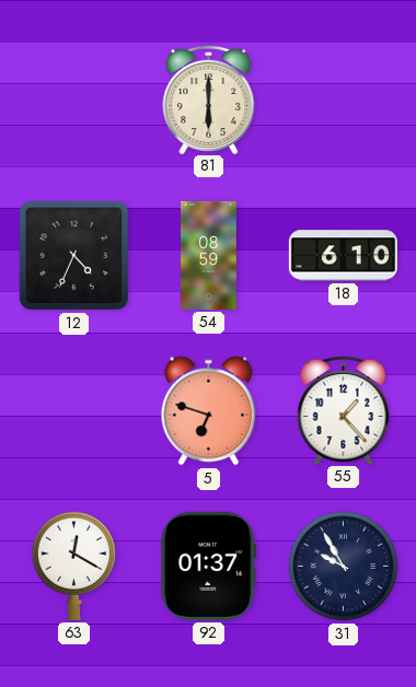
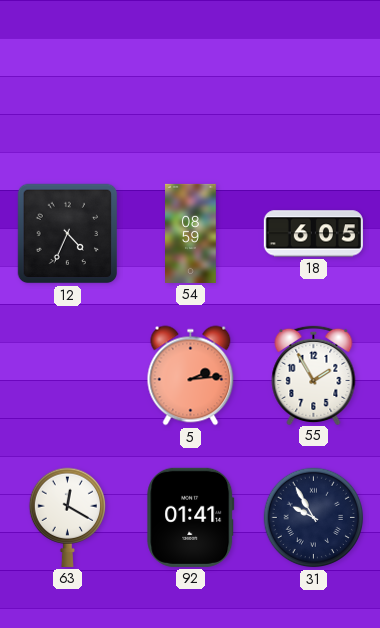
81: 6:00 -> none
18: 6:10 -> 6:05
5: 6:48 -> 2:14
55: 1:23 -> 1:55
92: 01:37 -> 01:41
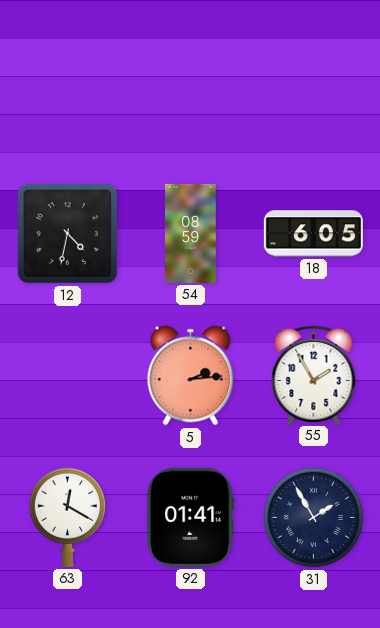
12: 4:34 -> 4:32
31: 9:55 -> 1:55
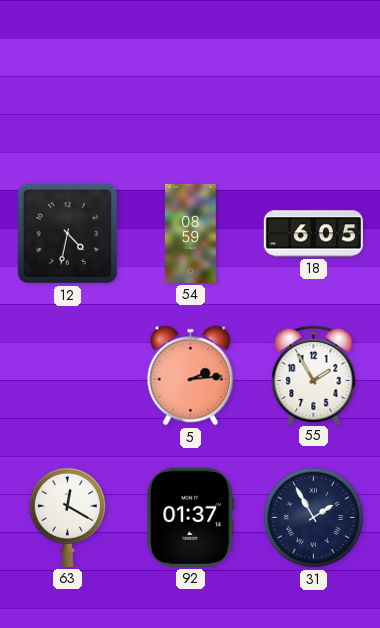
92: 01:41 -> 01:37
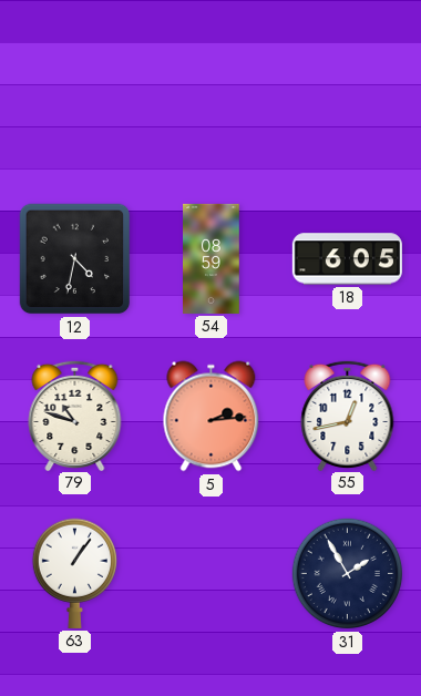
79: none -> 10:48
55: 1:55 -> 12:43
63: 12:20 -> 1:06
92: 01:37 -> none
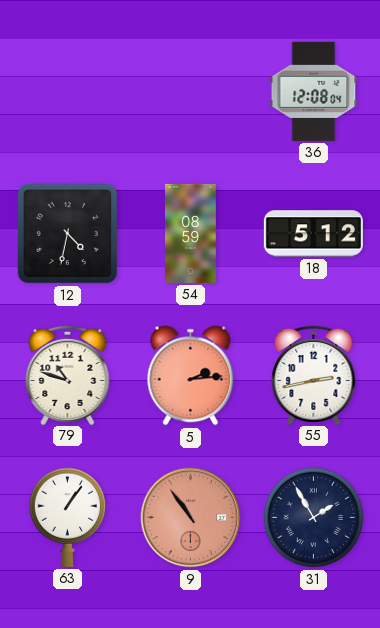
36: none -> 12:08
18: 6:05 -> 5:12
55: 12:43 -> 2:43
9: none -> 10:54
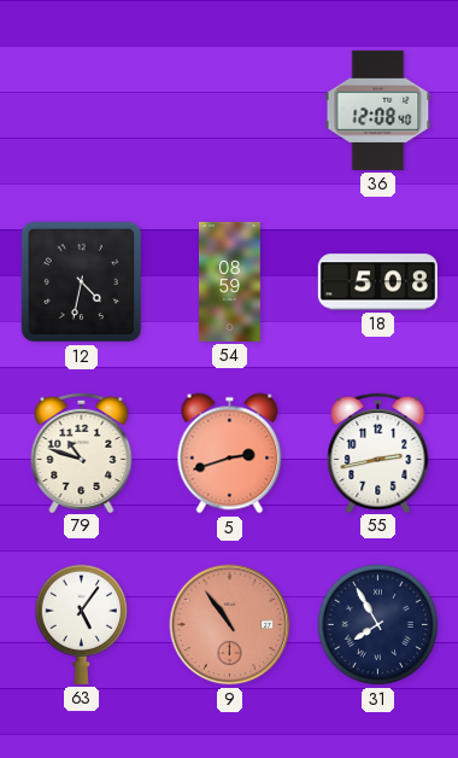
36: 12:08:04 -> 12:08:40
18: 5:12 -> 5:08
5: 2:14 -> 2:42
63: 1:06 -> 5:06
31: 1:55 -> 7:55
